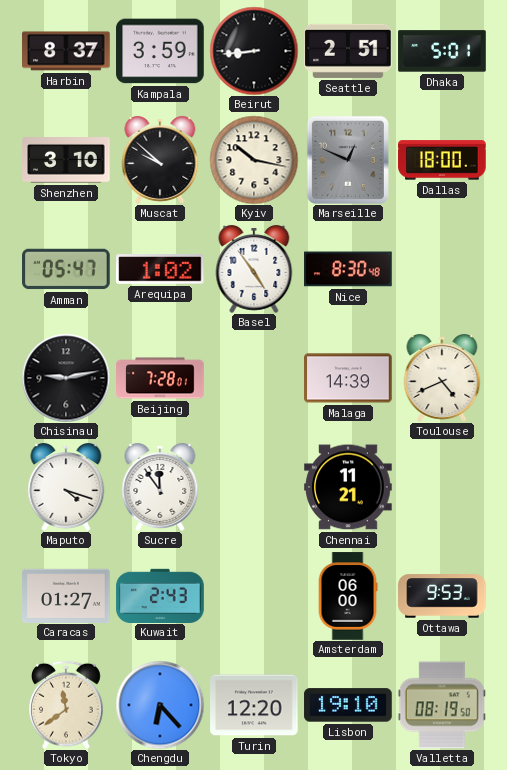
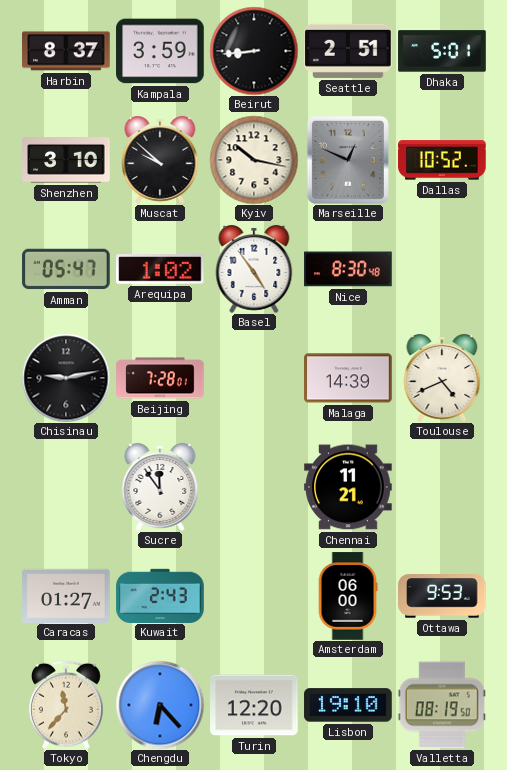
Dallas: 18:00 -> 10:52
Maputo: 4:18 -> none
Tokyo: 11:39 -> 11:37
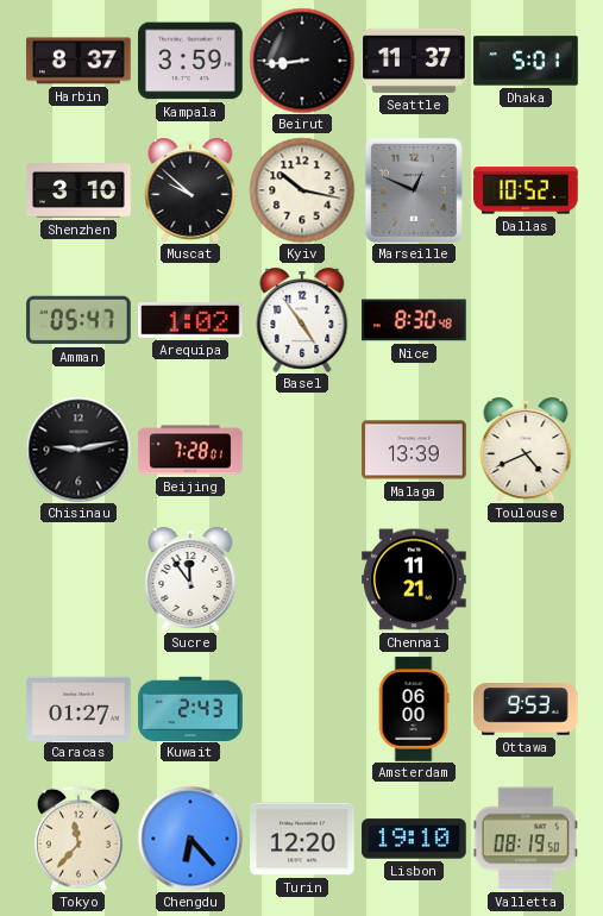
Seattle: 2:51 -> 11:37
Malaga: 14:39 -> 13:39
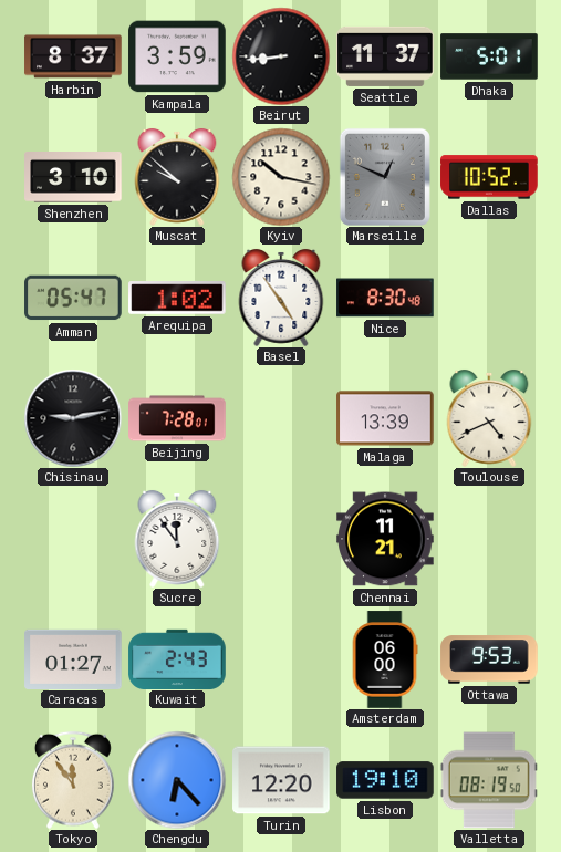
Tokyo: 11:37 -> 11:54
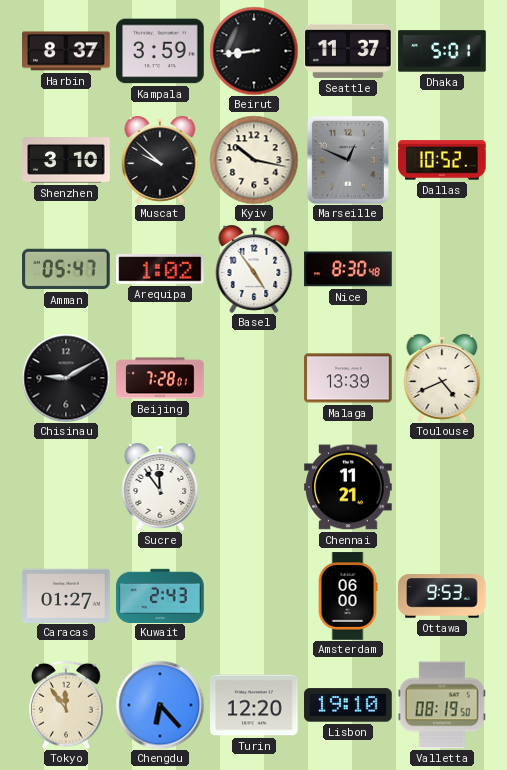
Chisinau: 9:13 -> 9:10
